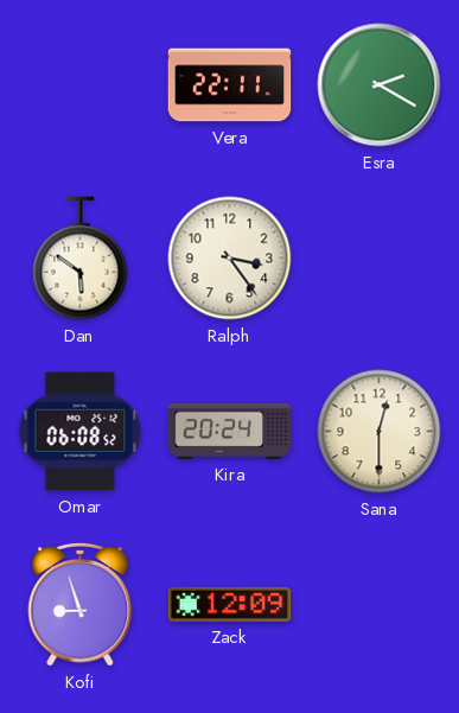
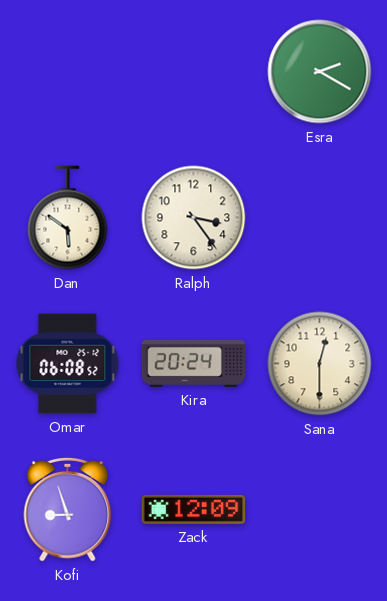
Vera: 22:11 -> none
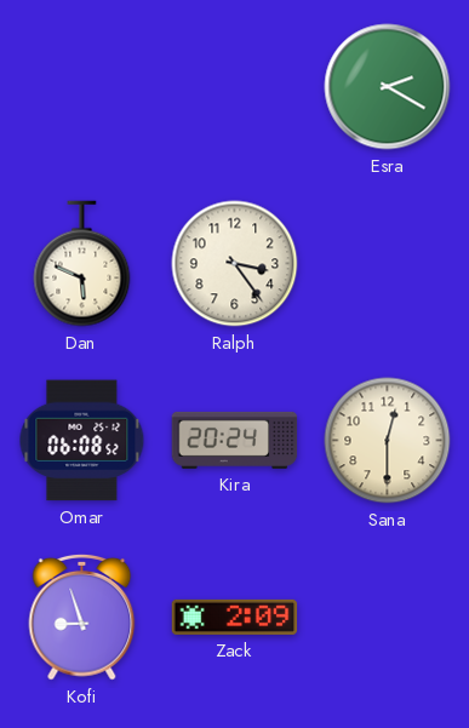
Dan: 5:51 -> 5:49
Zack: 12:09 -> 2:09
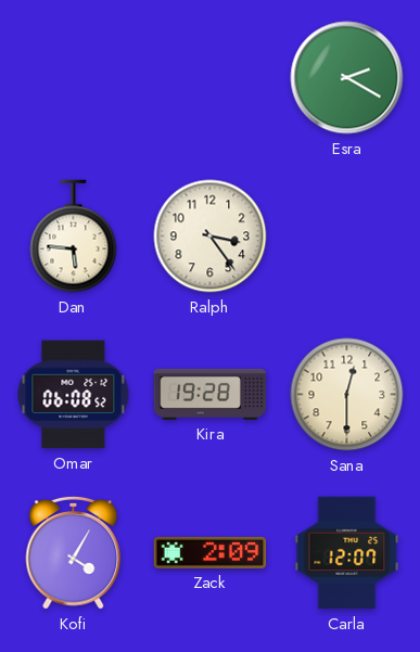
Dan: 5:49 -> 5:46
Kira: 20:24 -> 19:28
Kofi: 8:57 -> 4:05
Carla: none -> 12:07
